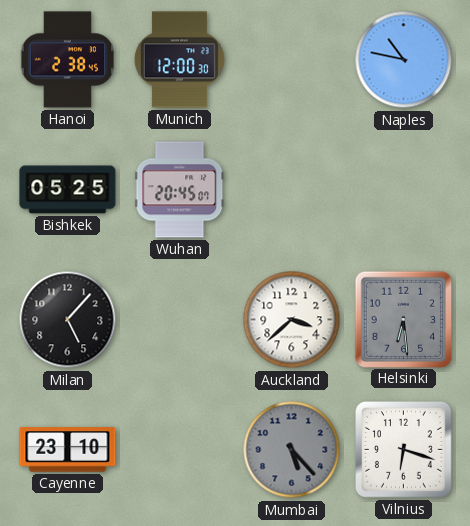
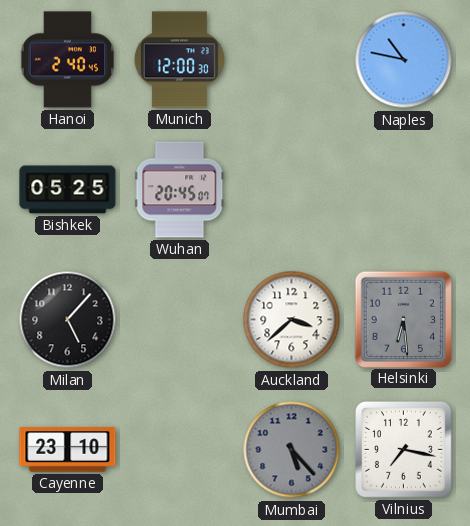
Hanoi: 2:38 -> 2:40
Vilnius: 6:18 -> 7:17
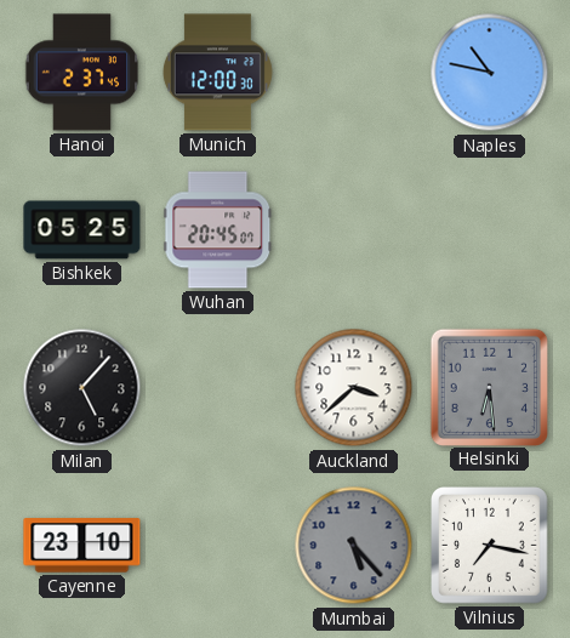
Hanoi: 2:40 -> 2:37
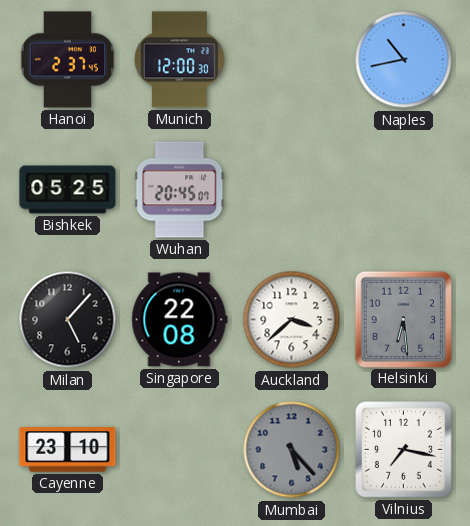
Naples: 10:47 -> 10:43
Singapore: none -> 22:08
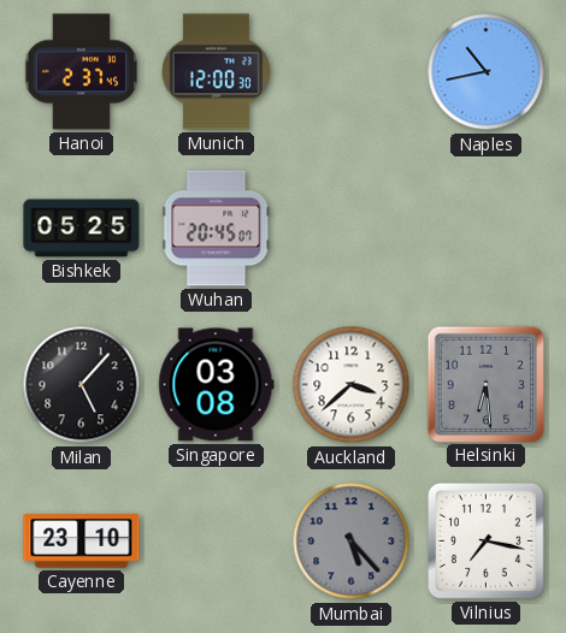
Singapore: 22:08 -> 03:08
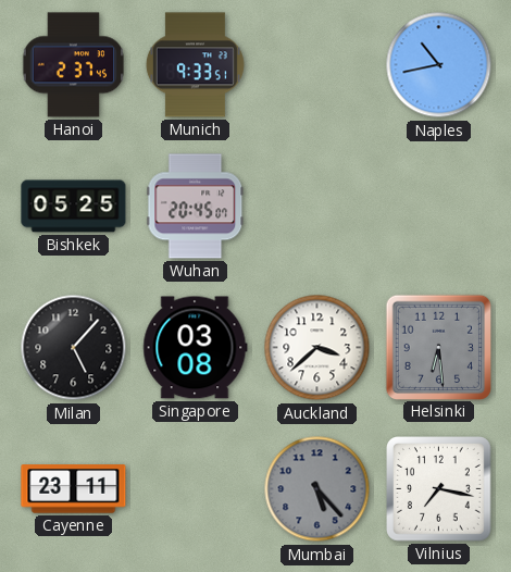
Munich: 12:00 -> 9:33
Cayenne: 23:10 -> 23:11
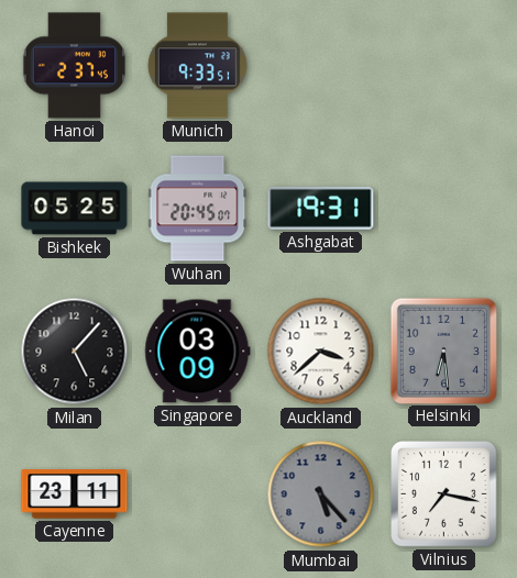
Naples: 10:43 -> none
Ashgabat: none -> 19:31
Singapore: 03:08 -> 03:09
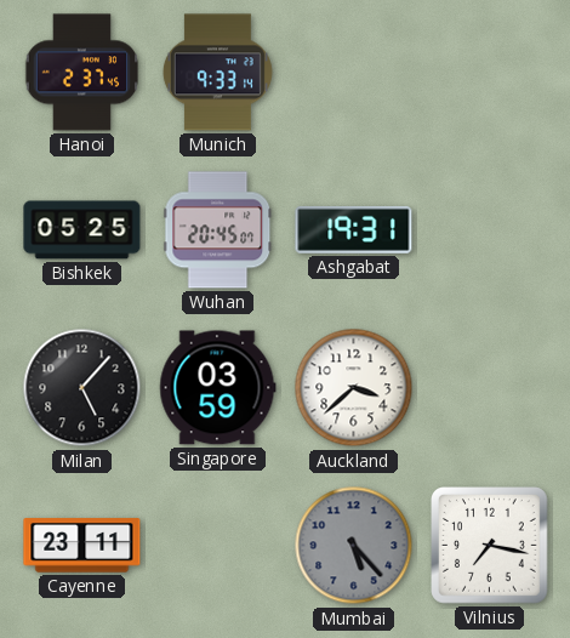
Munich: 9:33:51 -> 9:33:14
Singapore: 03:09 -> 03:59
Helsinki: 6:29 -> none
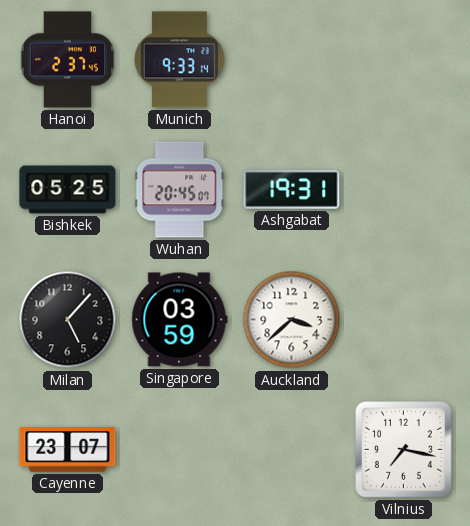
Cayenne: 23:11 -> 23:07
Mumbai: 5:23 -> none
